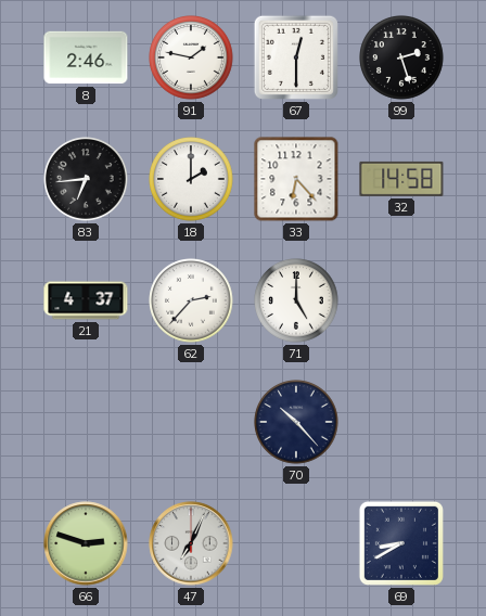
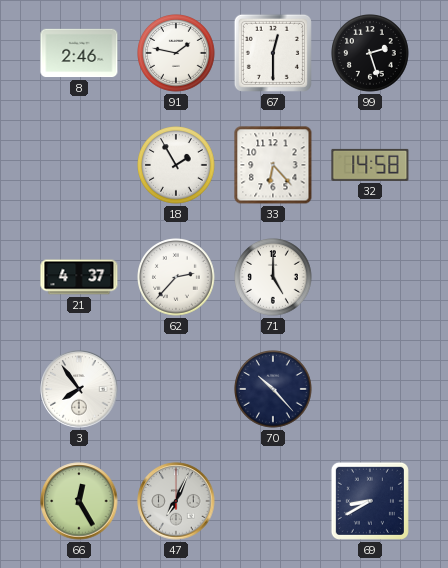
83: 6:44 -> none
18: 2:00 -> 1:55
3: none -> 7:54
66: 2:48 -> 12:25
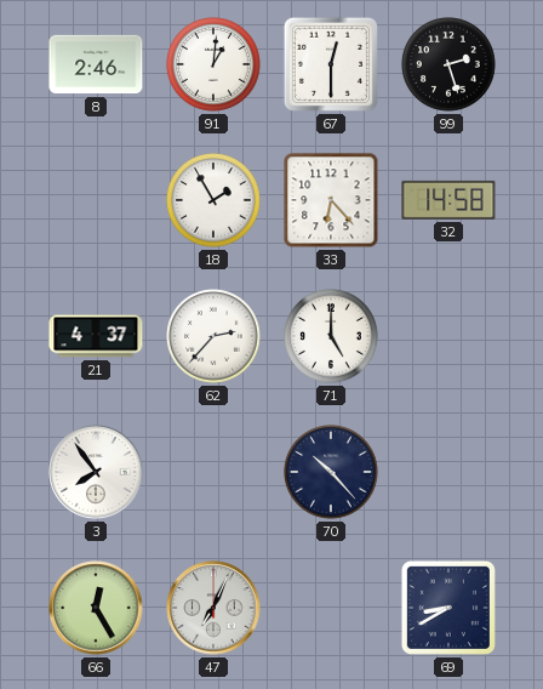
91: 1:47 -> 1:01
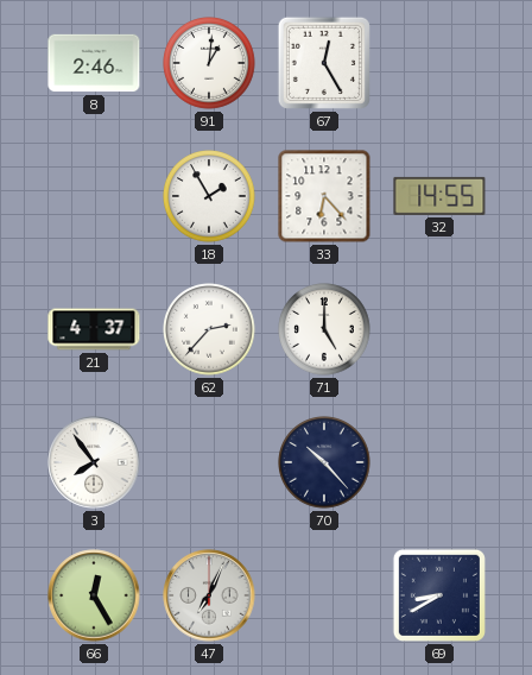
67: 12:30 -> 12:25
99: 2:27 -> none
32: 14:58 -> 14:55
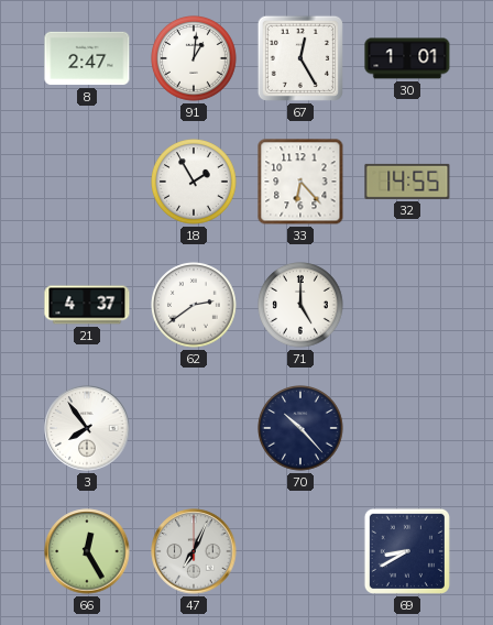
8: 2:46 -> 2:47
30: none -> 1:01
62: 2:37 -> 2:39
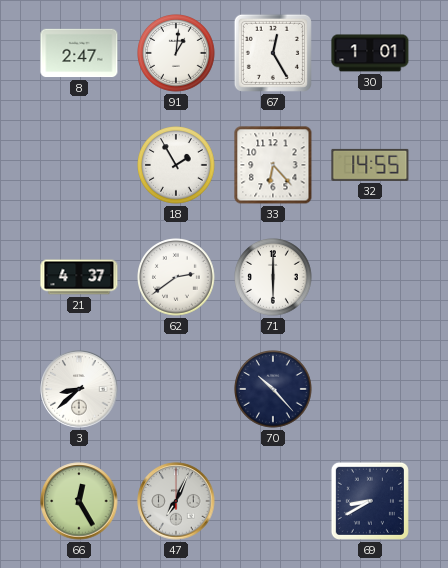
71: 5:00 -> 6:00
3: 7:54 -> 8:38
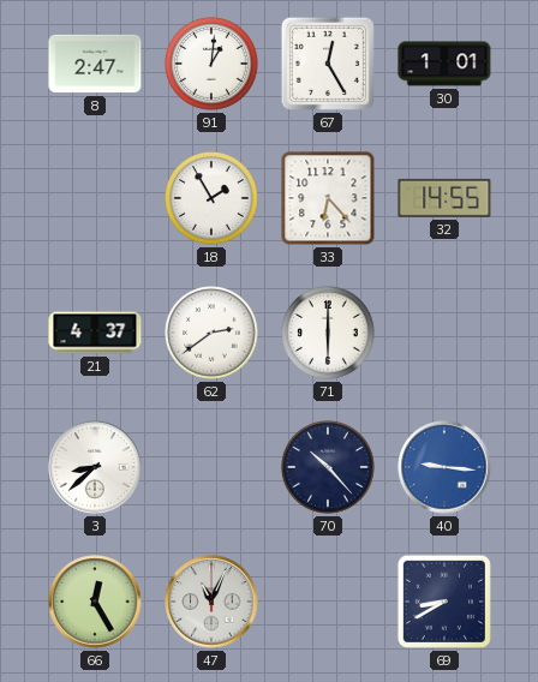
40: none -> 9:16
47: 7:04 -> 11:04
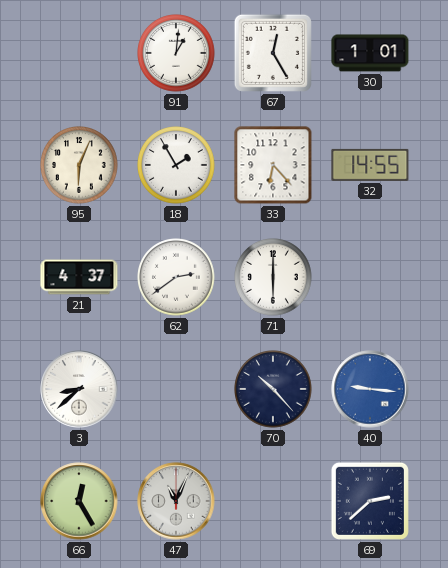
8: 2:47 -> none
95: none -> 6:04
69: 8:40 -> 2:38
